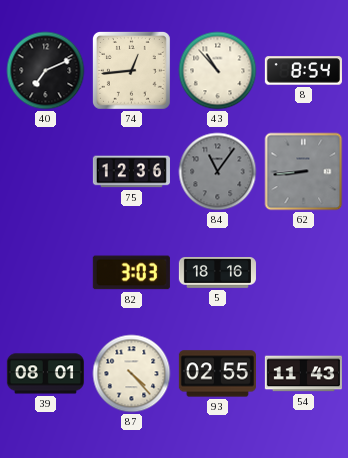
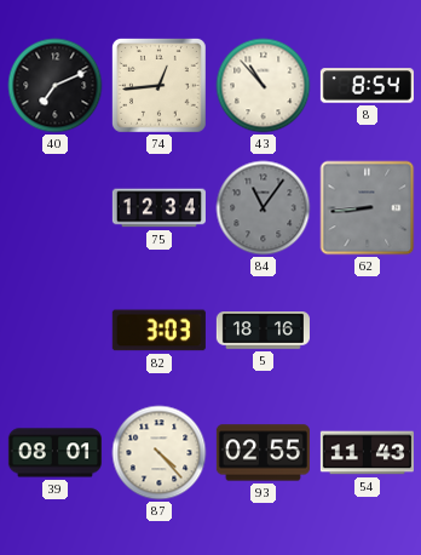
75: 12:36 -> 12:34
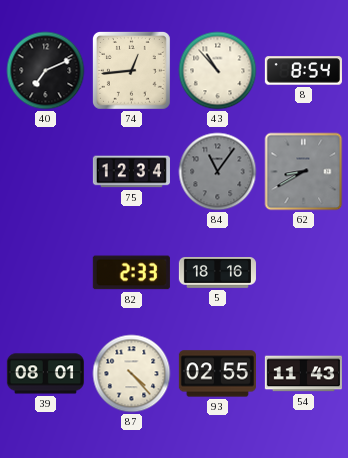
62: 8:44 -> 8:40
82: 3:03 -> 2:33
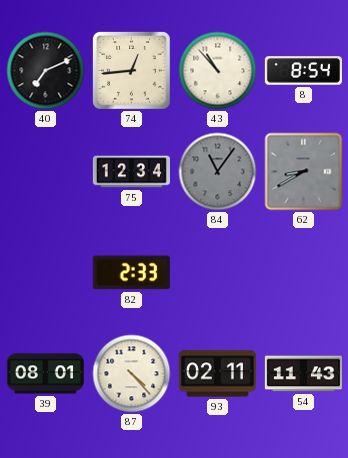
5: 18:16 -> none
93: 02:55 -> 02:11
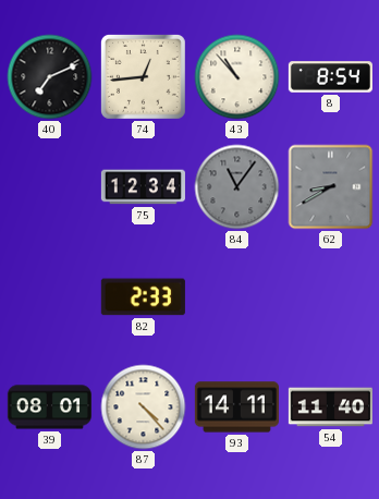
93: 02:11 -> 14:11
54: 11:43 -> 11:40
